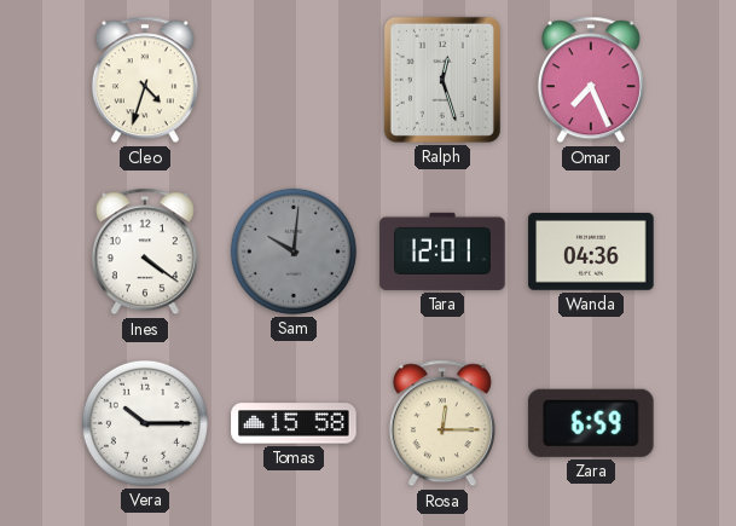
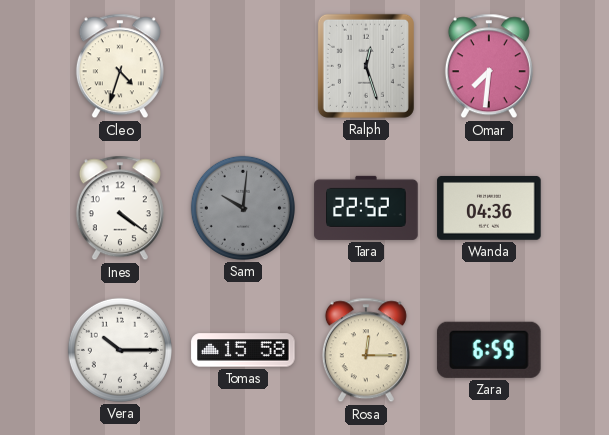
Omar: 7:26 -> 7:31
Tara: 12:01 -> 22:52
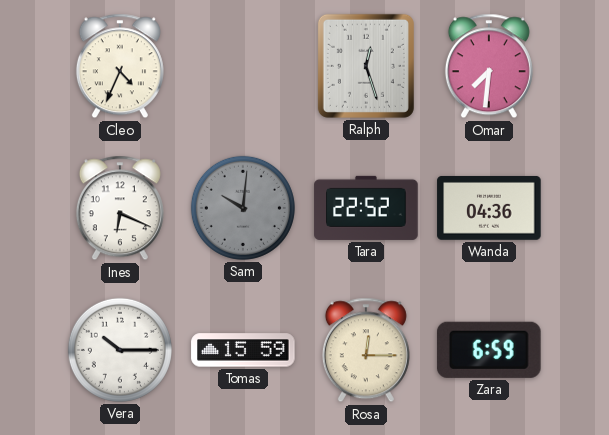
Cleo: 4:33 -> 4:34
Ines: 4:21 -> 6:19
Tomas: 15:58 -> 15:59
